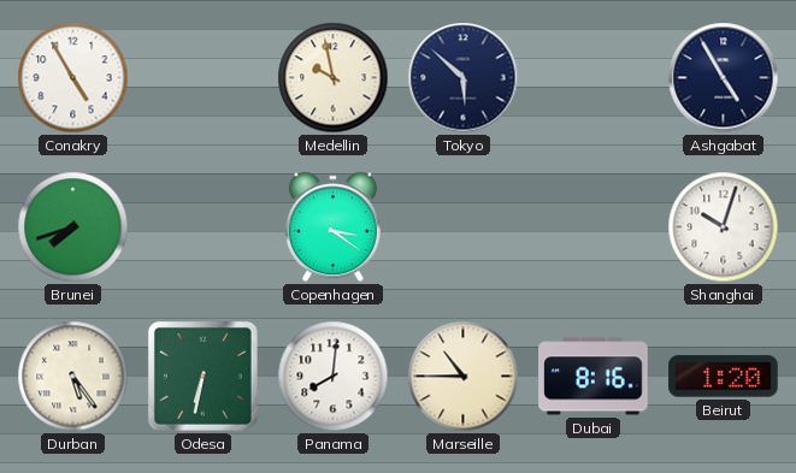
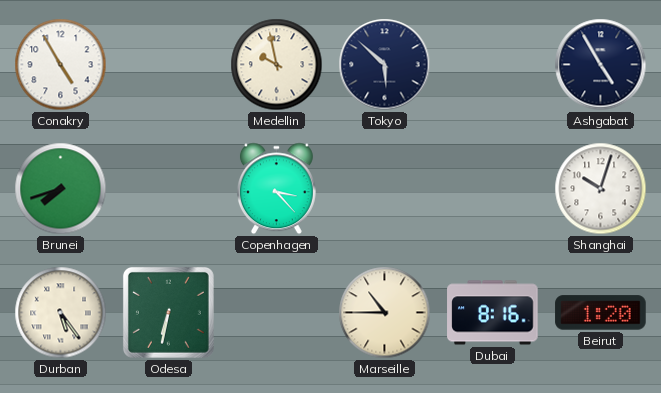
Copenhagen: 3:21 -> 3:23
Panama: 8:01 -> none
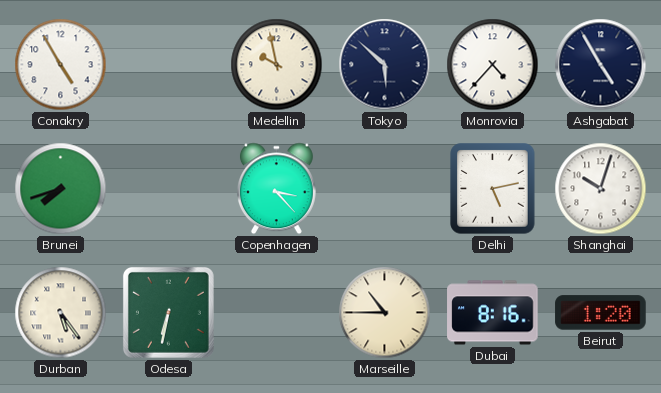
Monrovia: none -> 4:37
Delhi: none -> 5:13
